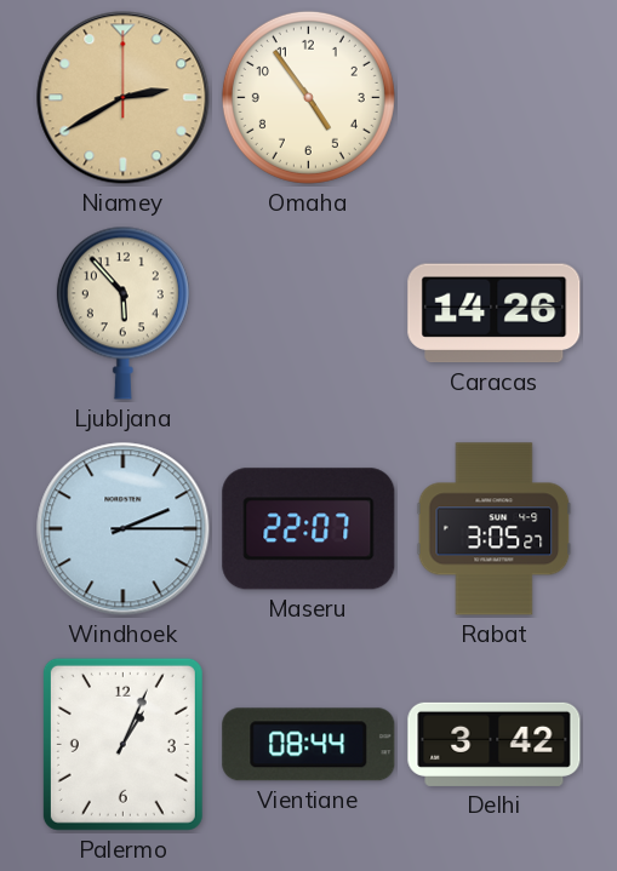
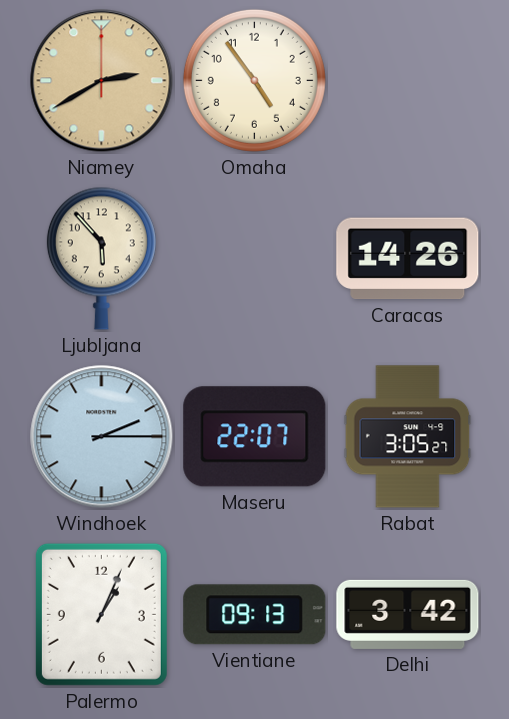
Vientiane: 08:44 -> 09:13
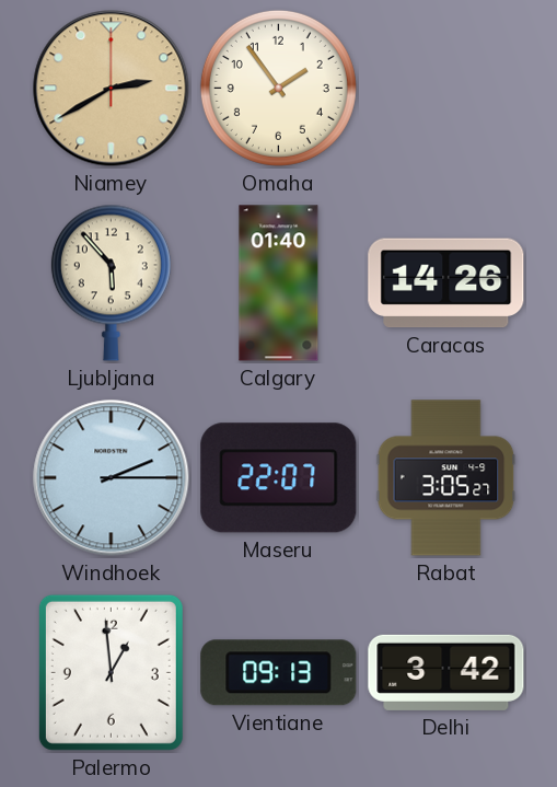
Omaha: 4:54 -> 1:54
Calgary: none -> 01:40
Palermo: 1:04 -> 12:59
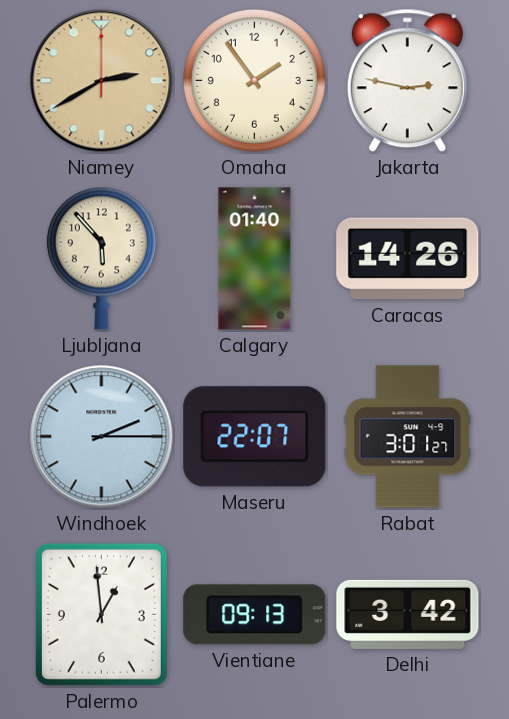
Jakarta: none -> 2:47
Rabat: 3:05 -> 3:01
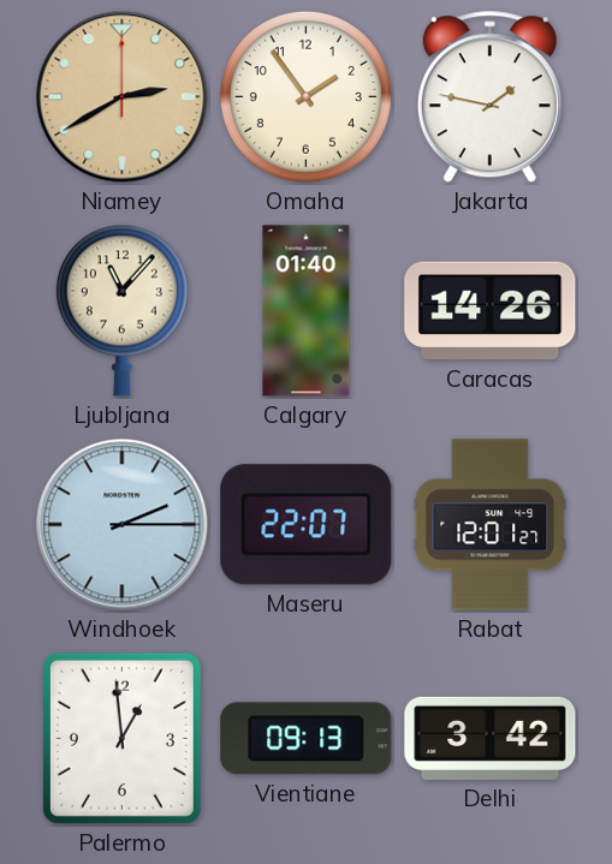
Jakarta: 2:47 -> 1:47
Ljubljana: 5:53 -> 11:07
Rabat: 3:01 -> 12:01
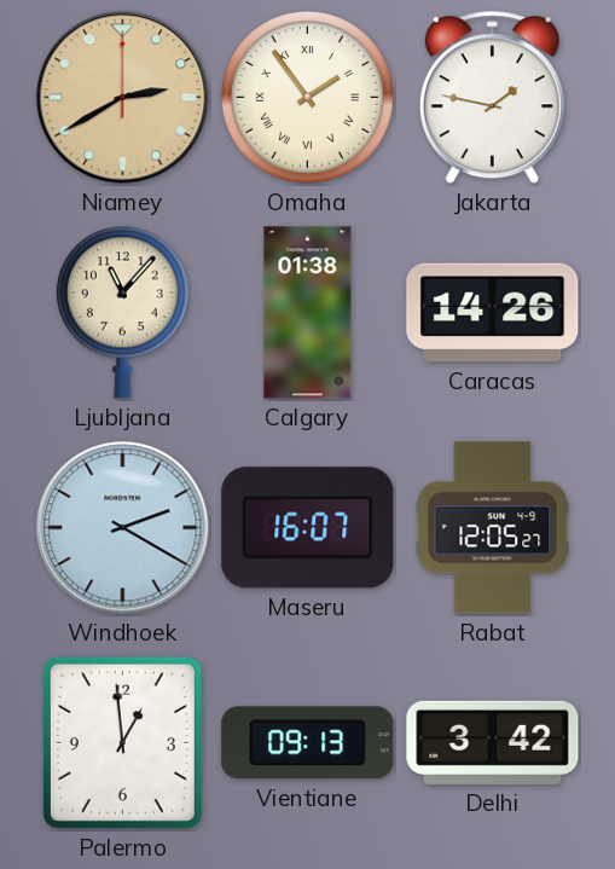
Omaha numerals: Arabic -> Roman
Calgary: 01:40 -> 01:38
Windhoek: 2:15 -> 2:20
Maseru: 22:07 -> 16:07
Rabat: 12:01 -> 12:05
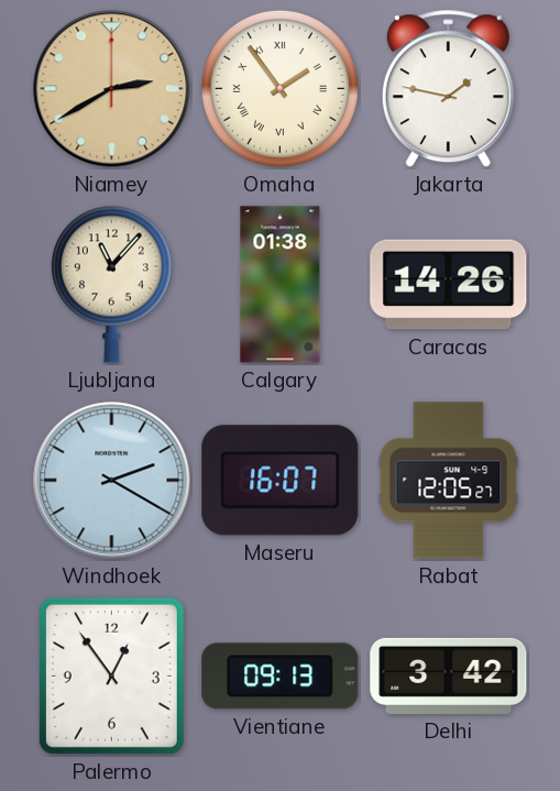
Palermo: 12:59 -> 12:54
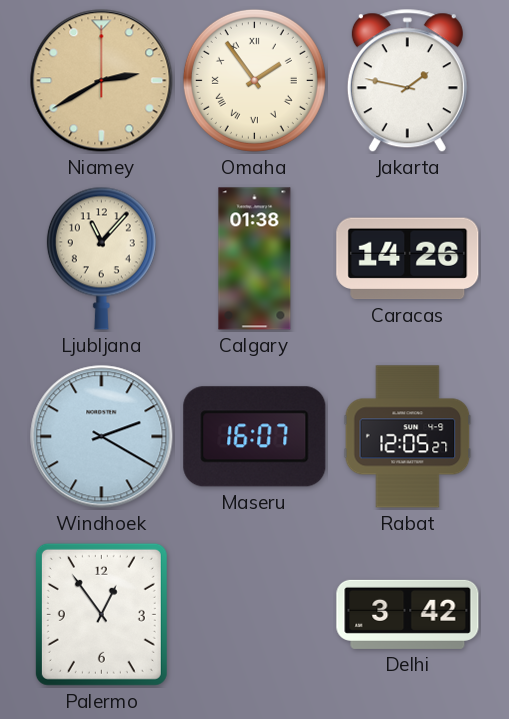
Vientiane: 09:13 -> none
